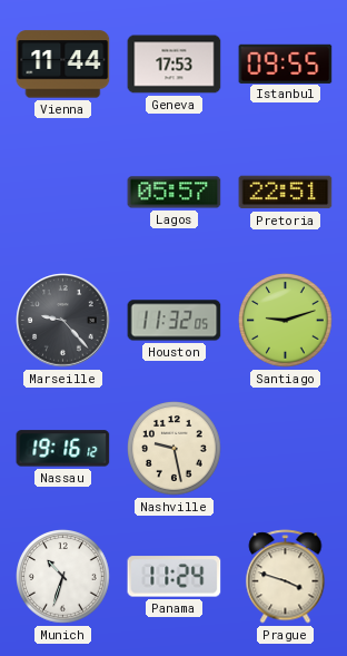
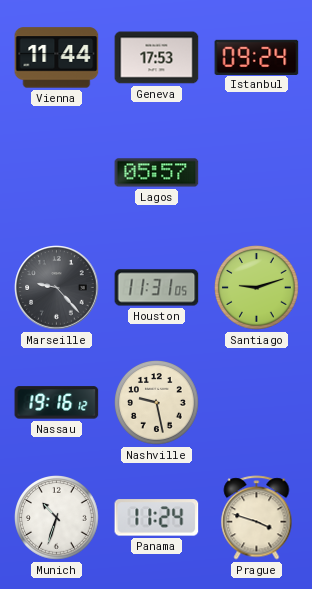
Istanbul: 09:55 -> 09:24
Pretoria: 22:51 -> none
Houston: 11:32 -> 11:31
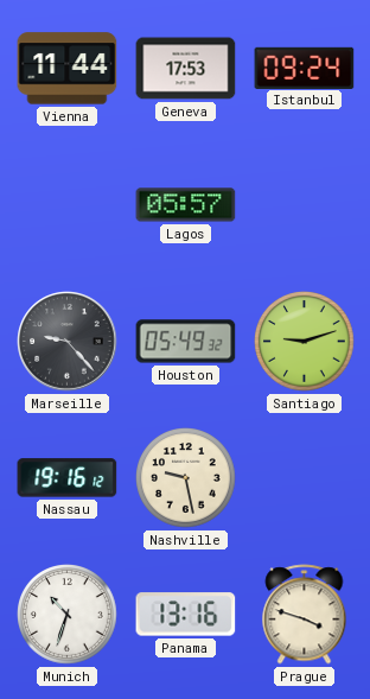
Houston: 11:31 -> 05:49
Panama: 11:24 -> 13:16
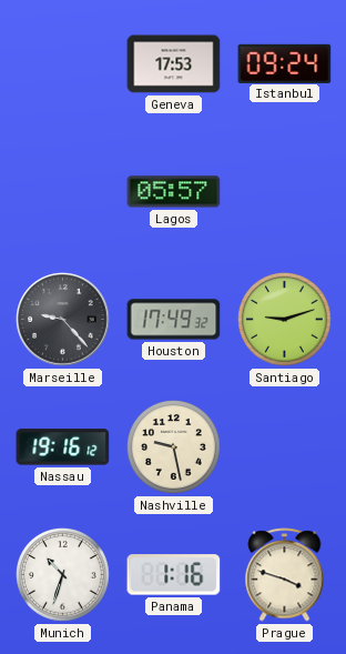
Vienna: 11:44 -> none
Houston: 05:49 -> 17:49
Panama: 13:16 -> 1:16
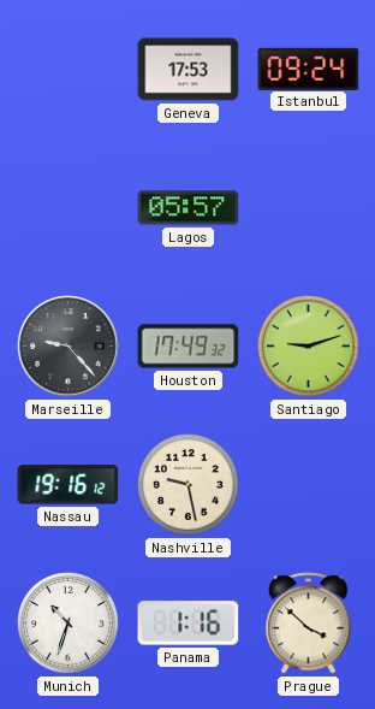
Prague: 3:48 -> 3:52
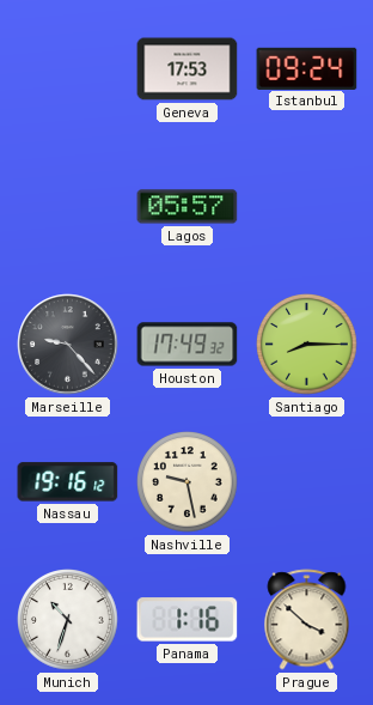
Santiago: 9:12 -> 8:15
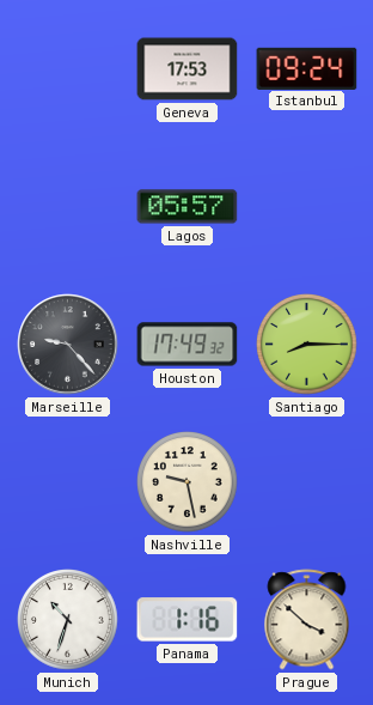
Nassau: 19:16 -> none
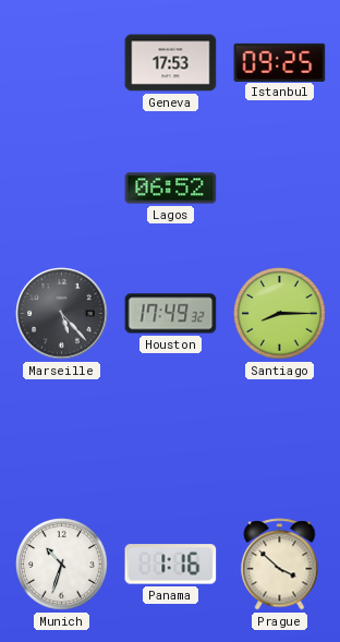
Istanbul: 09:24 -> 09:25
Lagos: 05:57 -> 06:52
Marseille: 9:23 -> 5:23
Nashville: 9:28 -> none
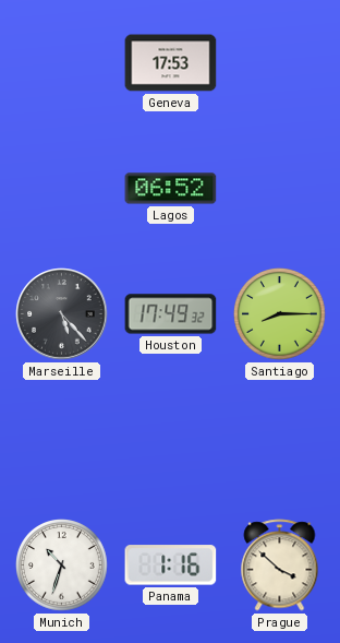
Istanbul: 09:25 -> none
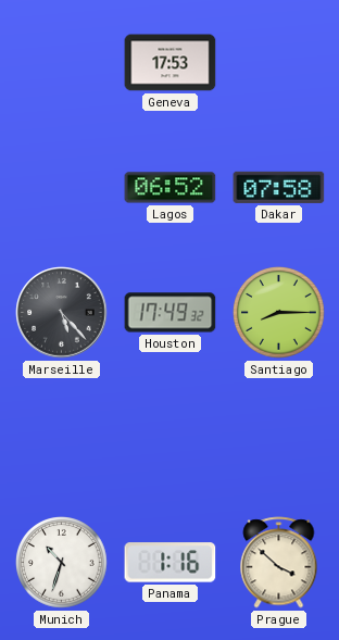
Dakar: none -> 07:58
